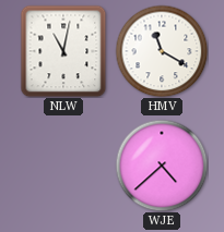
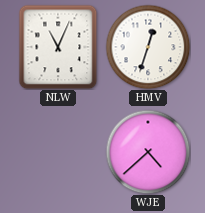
NLW: 11:02 -> 11:04
HMV: 11:20 -> 12:33
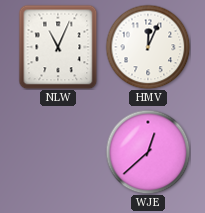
HMV: 12:33 -> 12:04
WJE: 4:38 -> 12:38
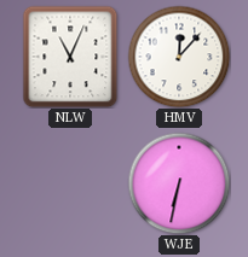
HMV: 12:04 -> 12:07
WJE: 12:38 -> 6:32
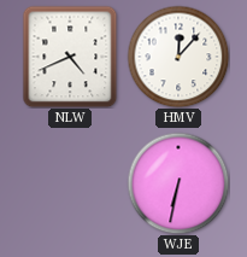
NLW: 11:04 -> 4:41
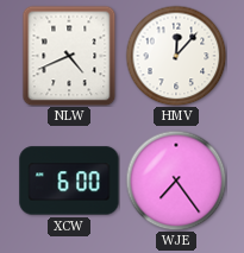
XCW: none -> 6:00
WJE: 6:32 -> 7:24
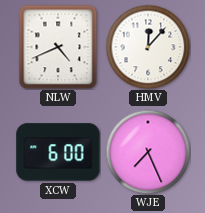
WJE: 7:24 -> 7:26
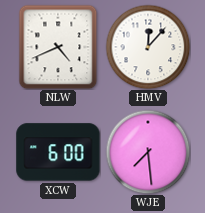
WJE: 7:26 -> 7:29
